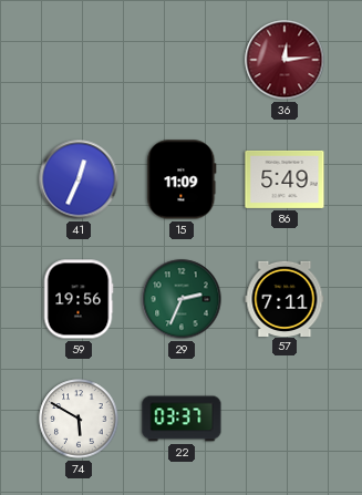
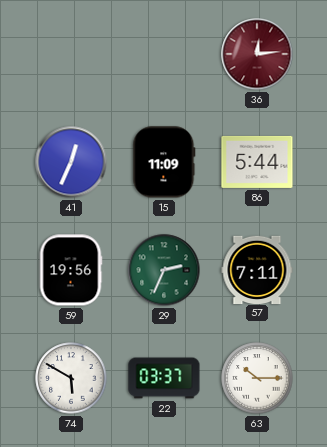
86: 5:49 -> 5:44
63: none -> 10:15
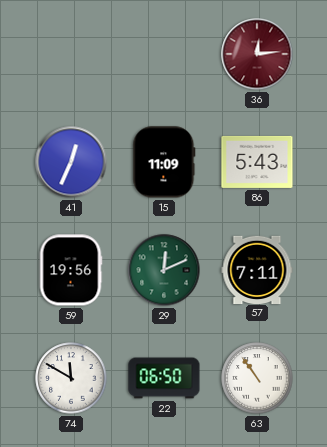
86: 5:44 -> 5:43
29: 2:34 -> 12:11
74: 5:50 -> 11:50
22: 03:37 -> 06:50
63: 10:15 -> 10:54
